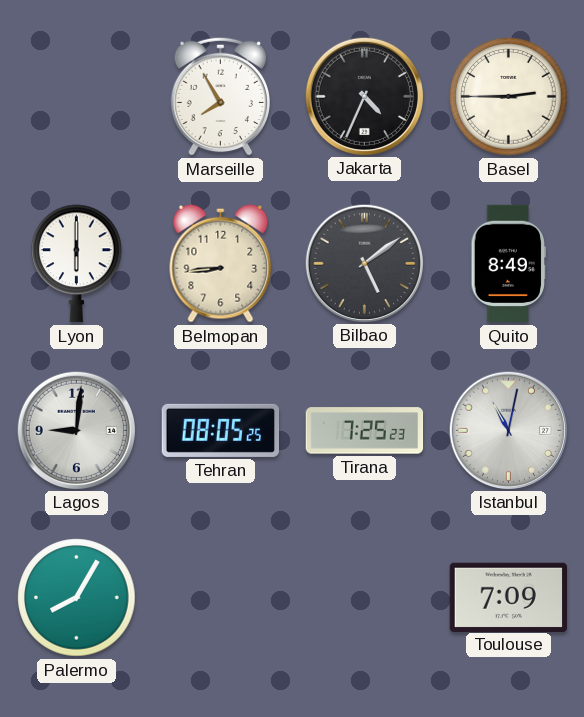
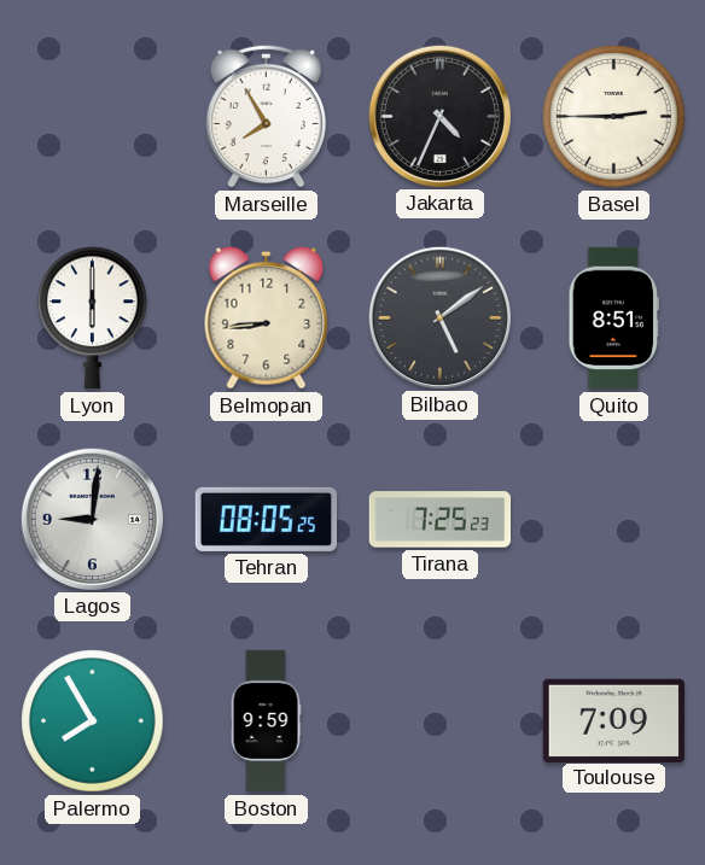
Quito: 8:49 -> 8:51
Istanbul: 11:02 -> none
Palermo: 8:05 -> 7:55
Boston: none -> 9:59
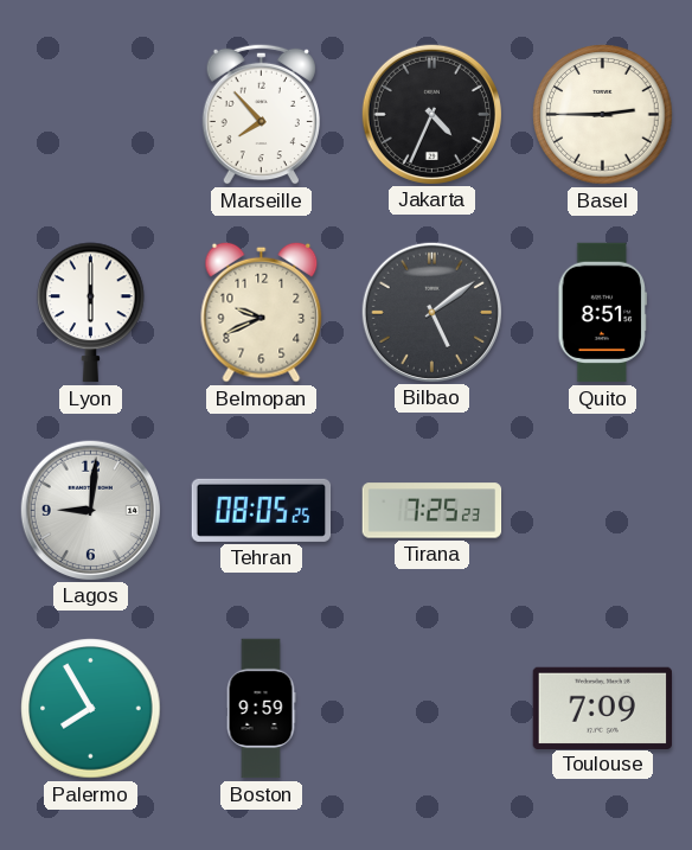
Marseille: 7:55 -> 7:53
Belmopan: 8:44 -> 9:41
